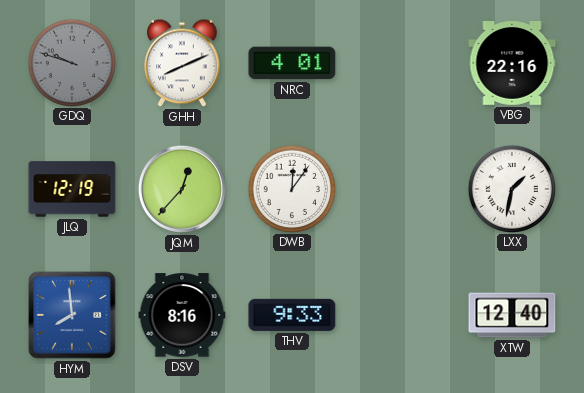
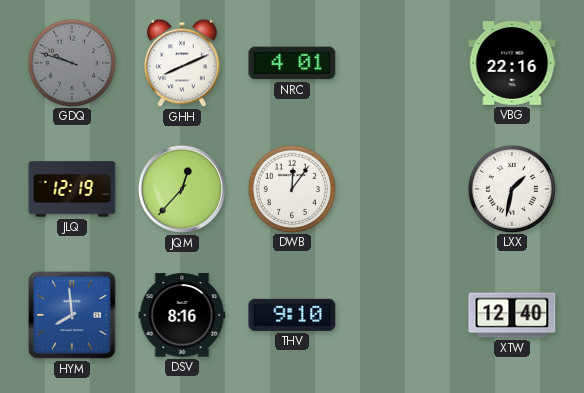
THV: 9:33 -> 9:10
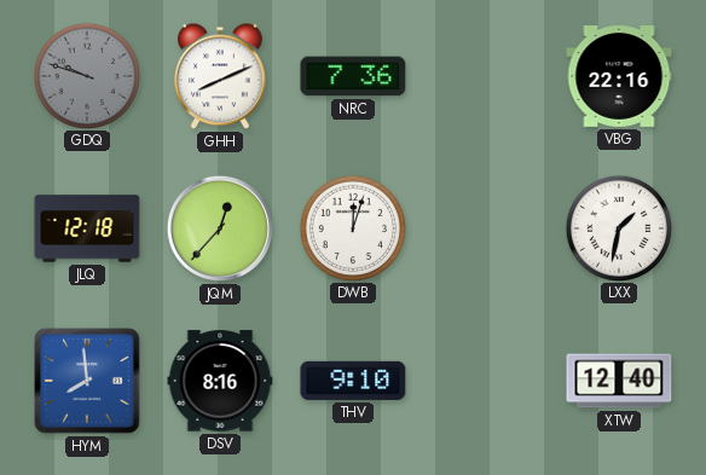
NRC: 4:01 -> 7:36
JLQ: 12:19 -> 12:18
DWB: 12:06 -> 12:03
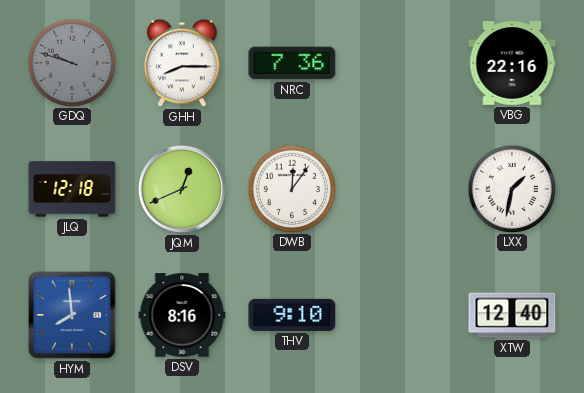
GHH: 8:11 -> 8:15
JQM: 12:37 -> 12:41
DWB: 12:03 -> 12:06
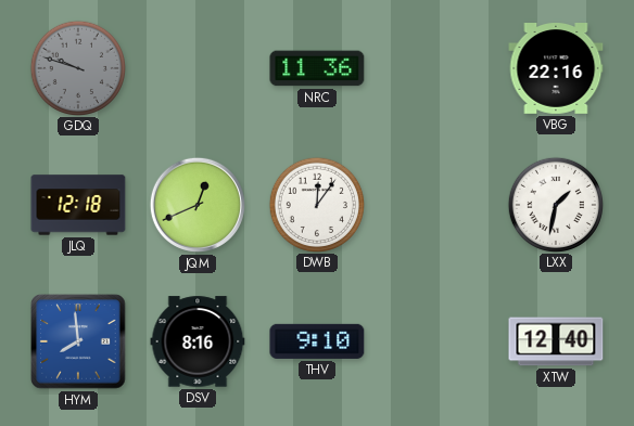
GHH: 8:15 -> none
NRC: 7:36 -> 11:36
